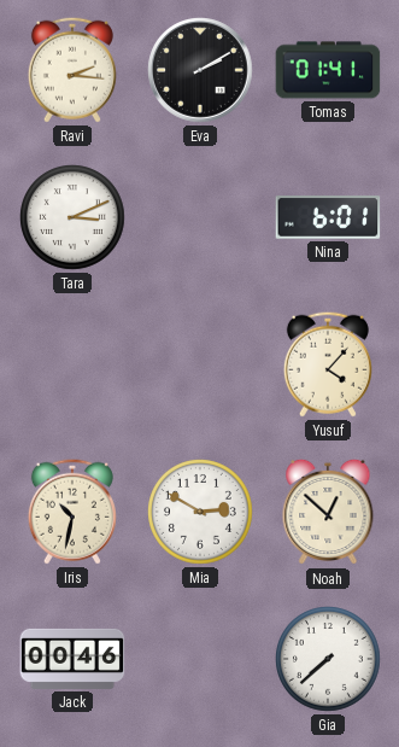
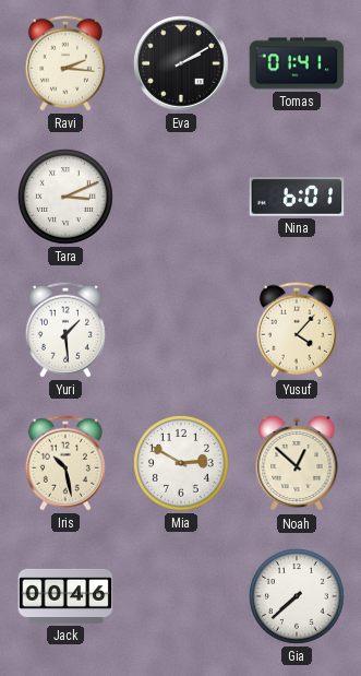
Yuri: none -> 1:29
Iris: 10:32 -> 10:28
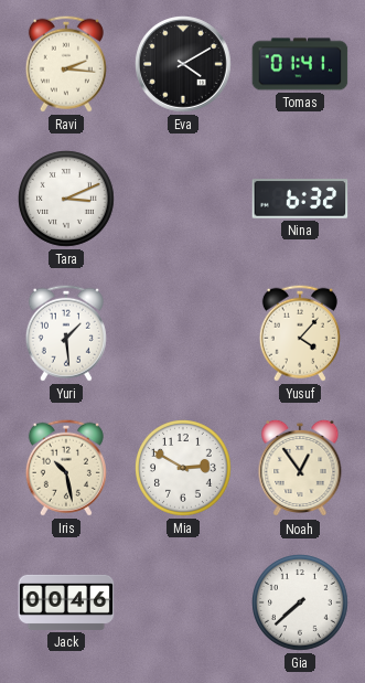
Eva: 2:10 -> 4:10
Nina: 6:01 -> 6:32
Noah: 12:52 -> 12:54
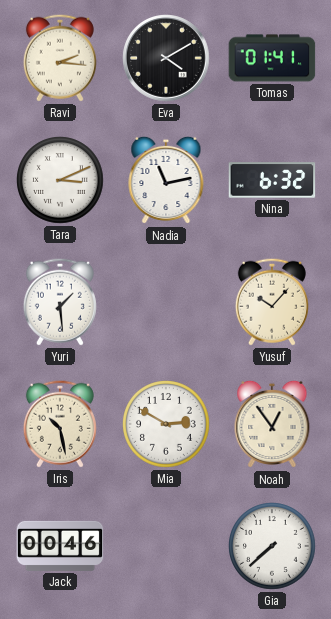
Nadia: none -> 11:13
Yusuf: 4:07 -> 10:07
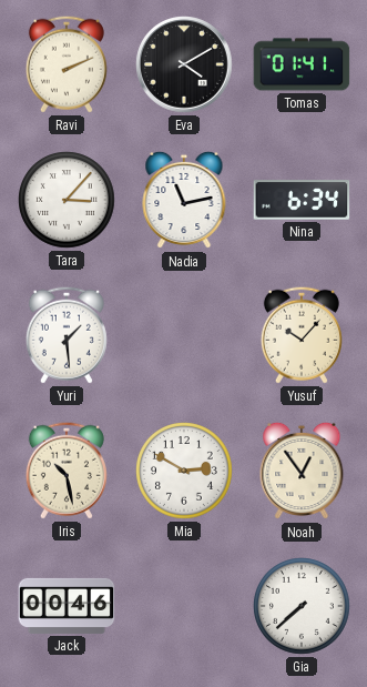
Ravi: 2:16 -> 2:11
Tara: 3:11 -> 3:07
Nina: 6:32 -> 6:34
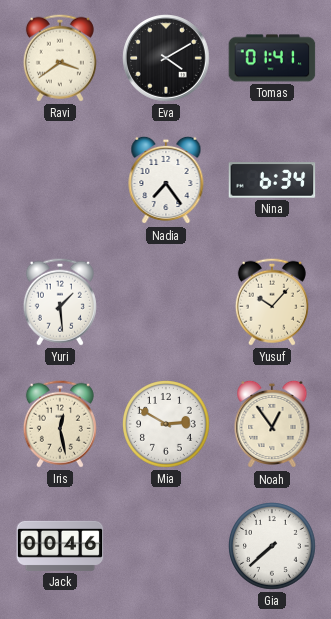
Ravi: 2:11 -> 3:39
Tara: 3:07 -> none
Nadia: 11:13 -> 7:24
Iris: 10:28 -> 12:28
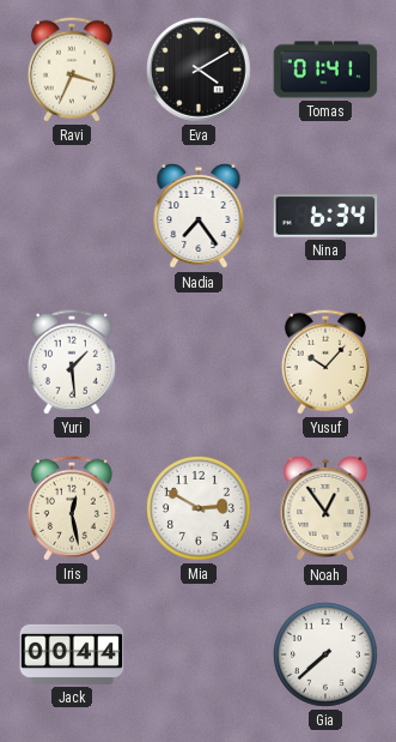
Ravi: 3:39 -> 3:34
Jack: 00:46 -> 00:44
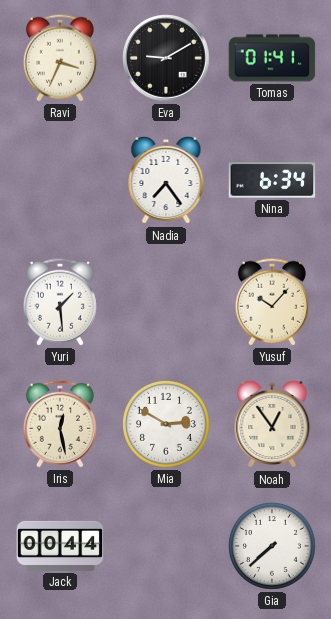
Eva: 4:10 -> 9:10
